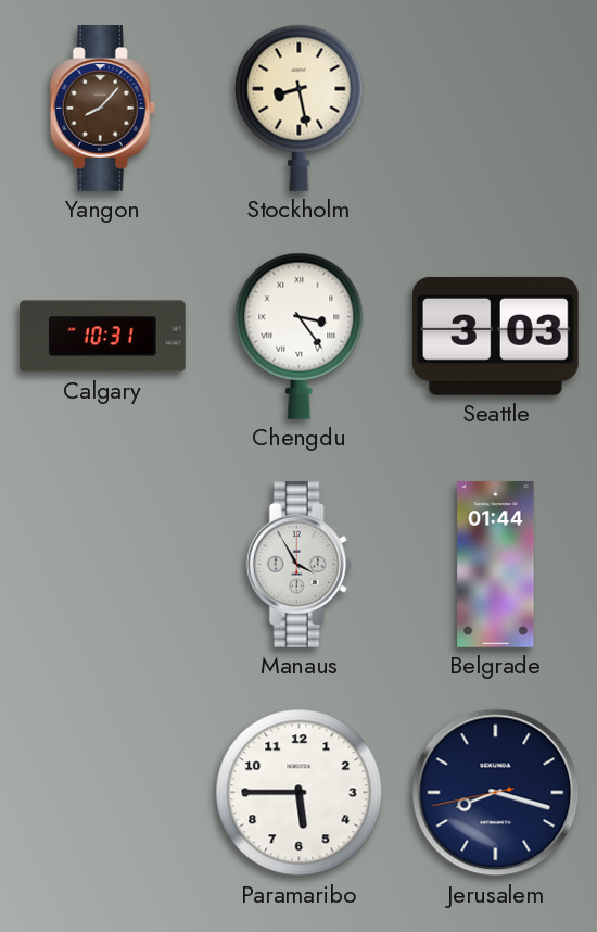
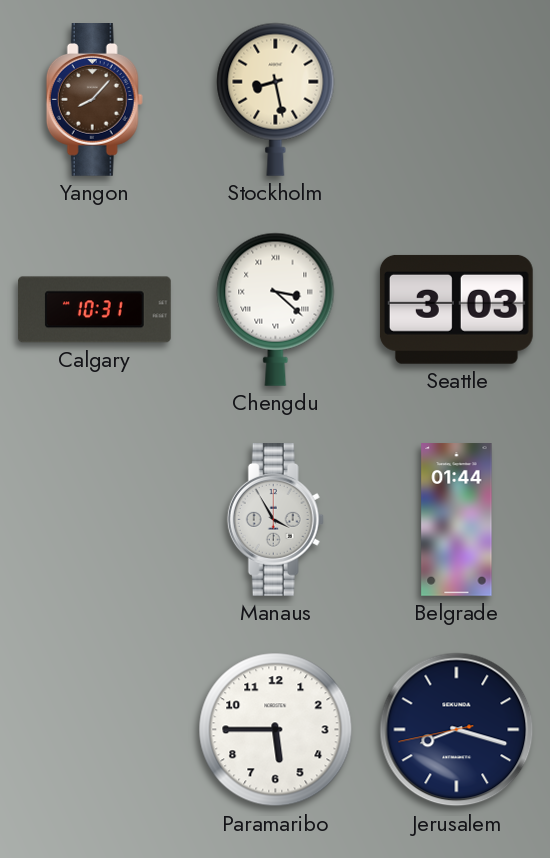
Chengdu: 3:24 -> 3:22
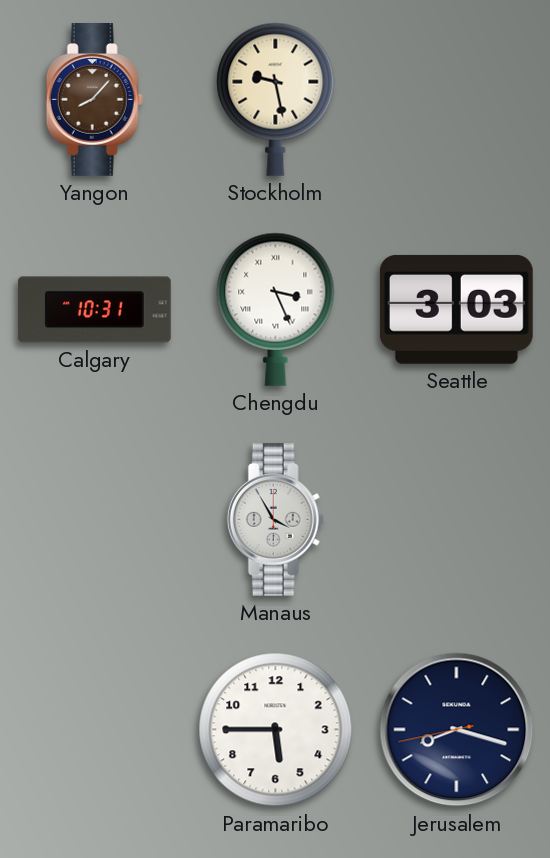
Stockholm: 8:28 -> 9:28
Chengdu: 3:22 -> 3:26
Belgrade: 01:44 -> none
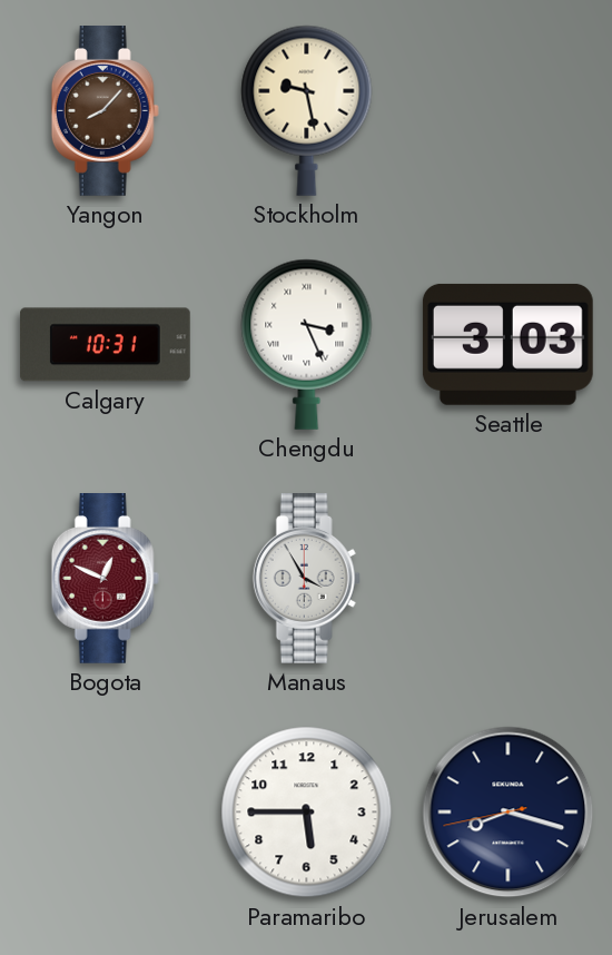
Bogota: none -> 12:49
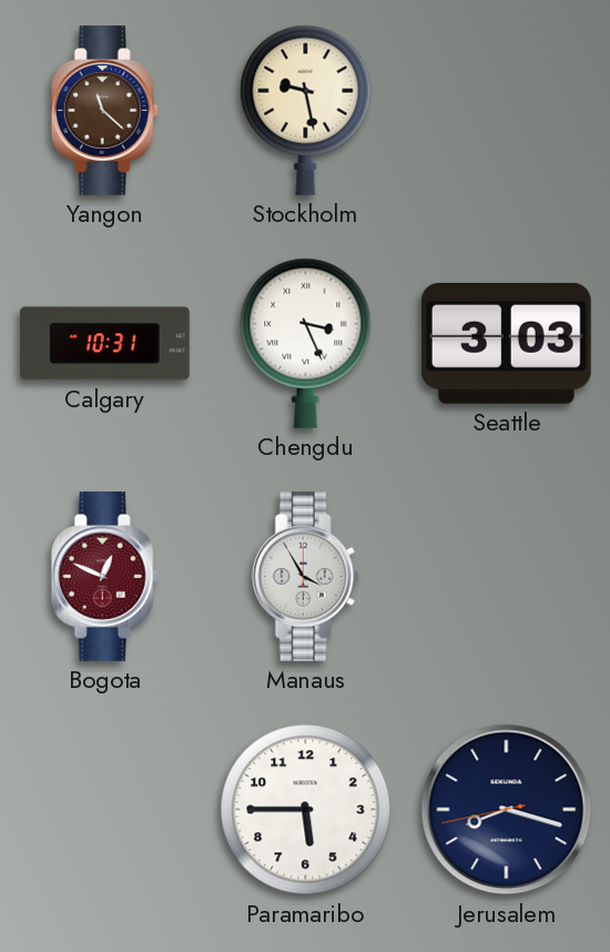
Yangon: 8:07 -> 11:22
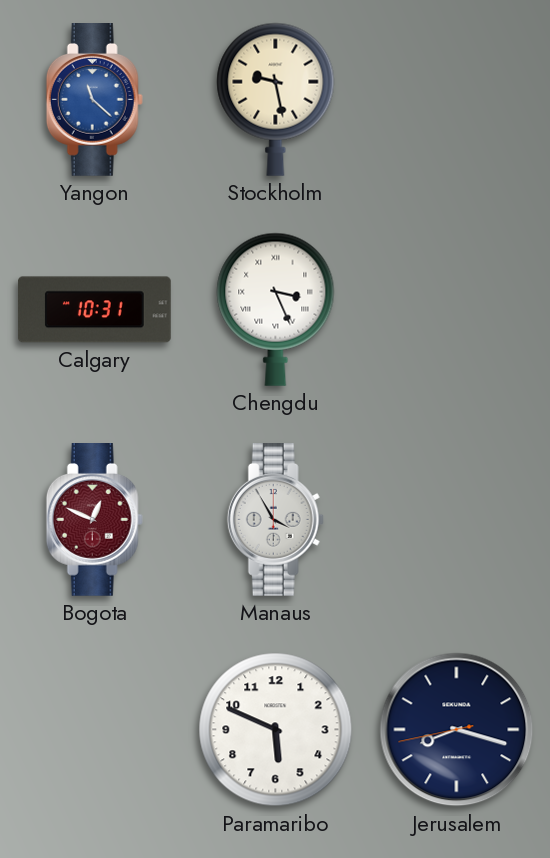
Yangon dial: brown -> blue
Seattle: 3:03 -> none
Paramaribo: 5:45 -> 5:49
